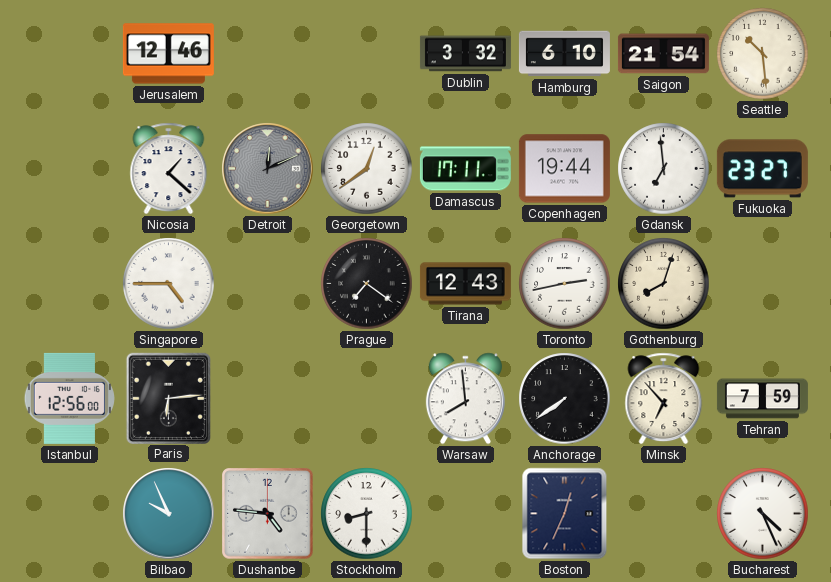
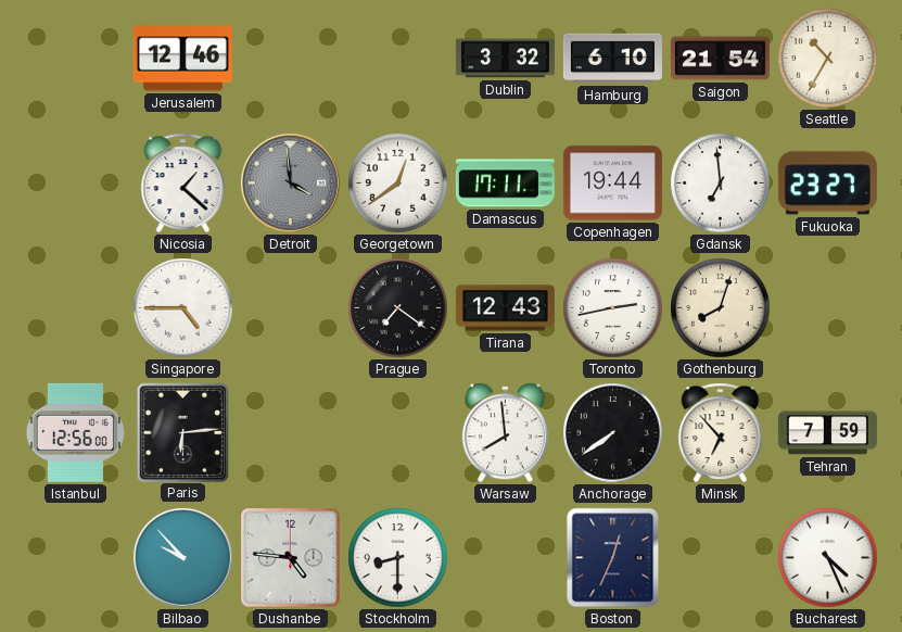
Seattle: 10:29 -> 10:35
Detroit: 12:11 -> 3:59
Bilbao: 9:56 -> 9:53
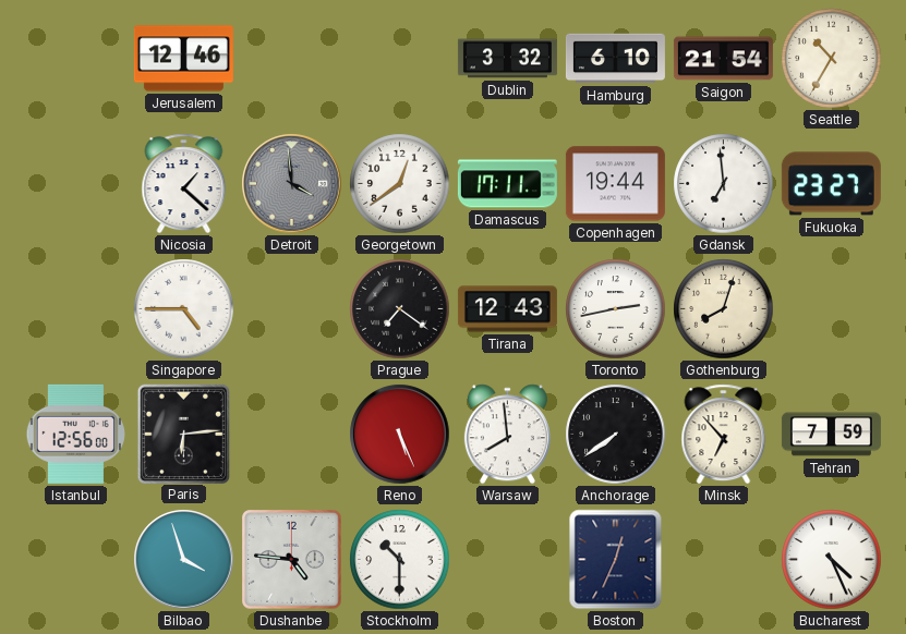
Reno: none -> 5:26
Bilbao: 9:53 -> 3:57
Stockholm: 8:30 -> 10:30
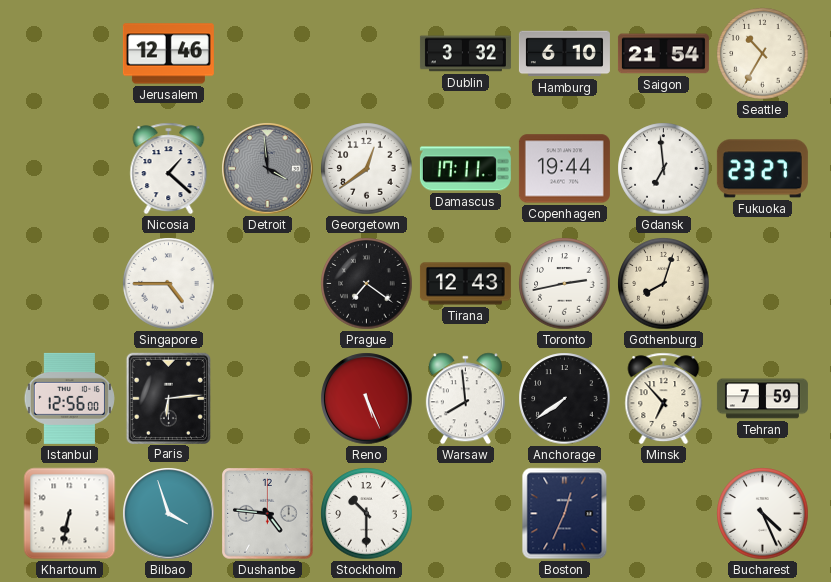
Khartoum: none -> 6:32
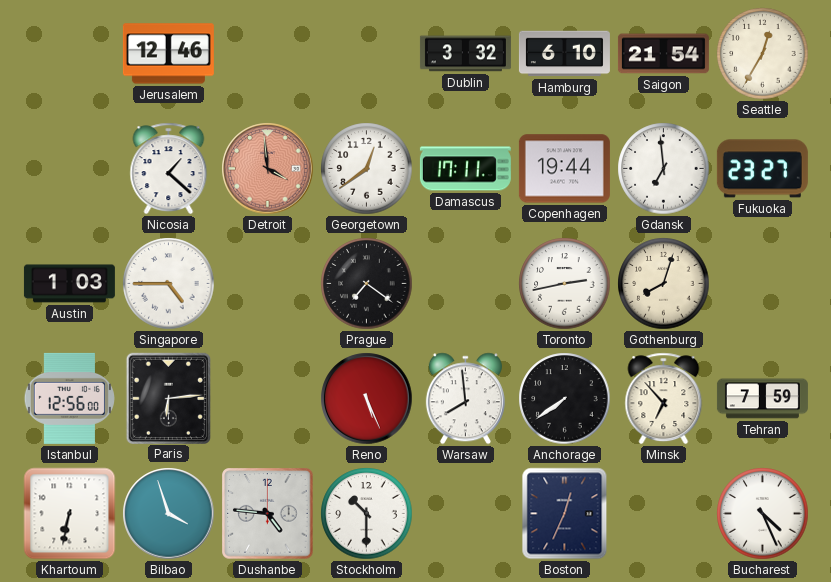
Seattle: 10:35 -> 12:35
Detroit dial: grey -> salmon
Austin: none -> 1:03
Tirana: 12:43 -> none
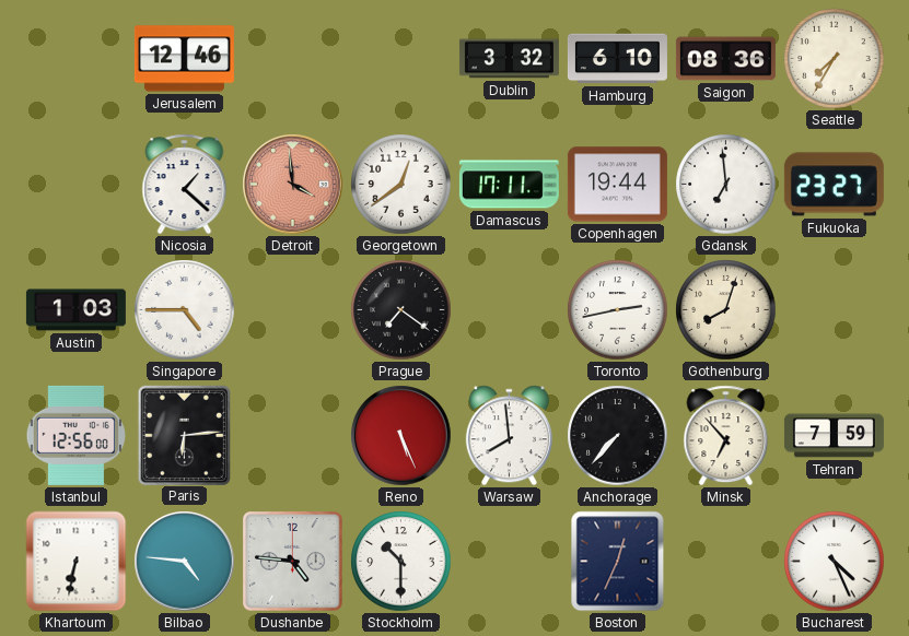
Saigon: 21:54 -> 08:36
Seattle: 12:35 -> 7:35
Anchorage: 7:39 -> 7:37
Bilbao: 3:57 -> 4:46
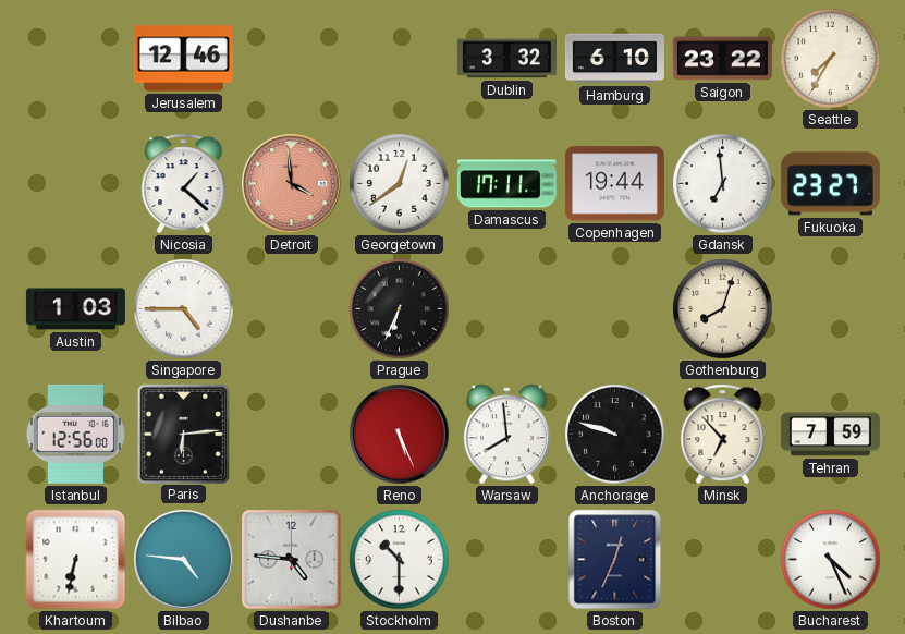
Saigon: 08:36 -> 23:22
Prague: 7:21 -> 6:34
Toronto: 2:43 -> none
Anchorage: 7:37 -> 9:48
